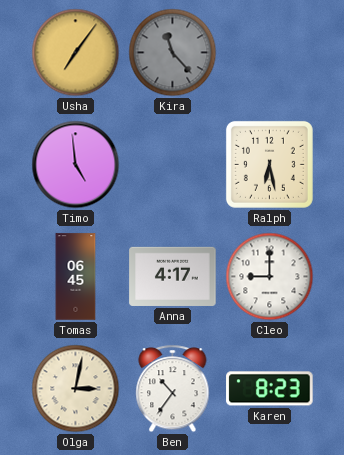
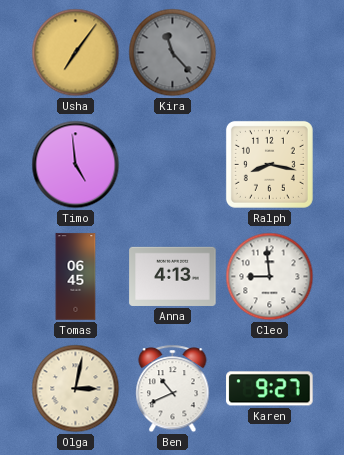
Ralph: 6:28 -> 8:17
Anna: 4:17 -> 4:13
Cleo: 9:00 -> 8:59
Ben: 10:36 -> 10:41
Karen: 8:23 -> 9:27
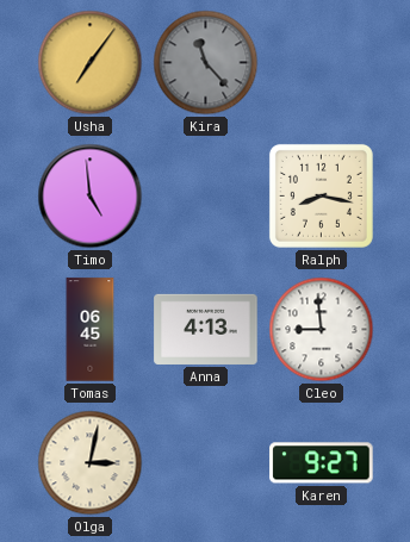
Ben: 10:41 -> none
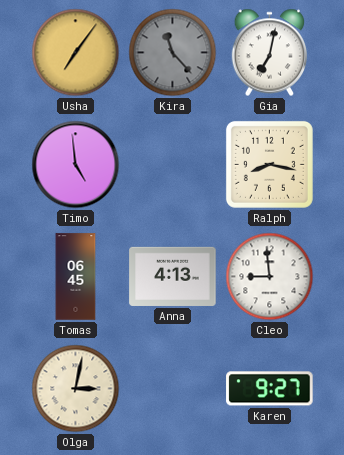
Gia: none -> 7:02
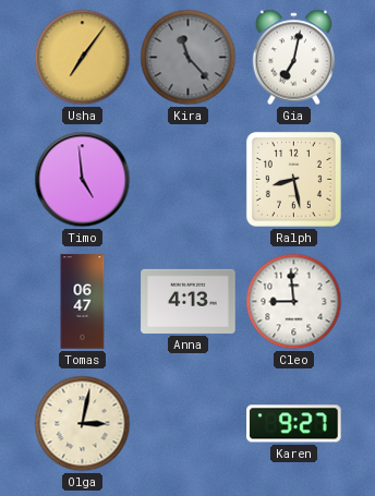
Ralph: 8:17 -> 8:28
Tomas: 06:45 -> 06:47
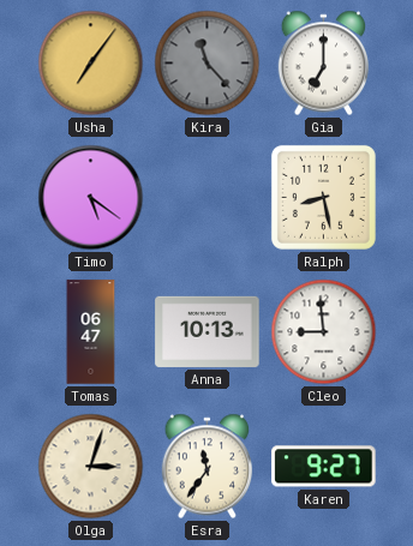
Gia: 7:02 -> 7:00
Timo: 4:59 -> 5:21
Anna: 4:13 -> 10:13
Olga: 3:02 -> 3:03
Esra: none -> 11:36
